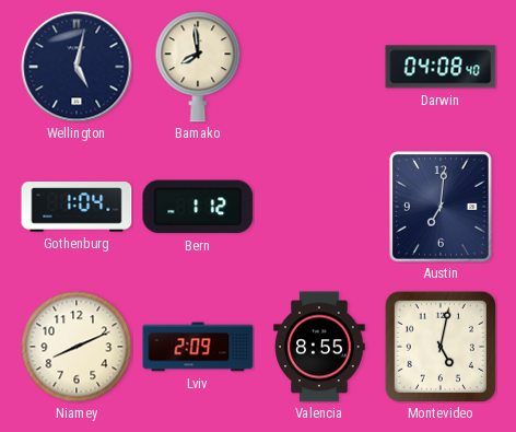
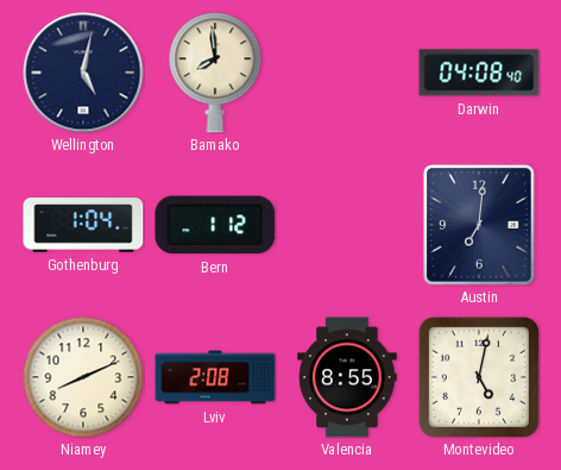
Lviv: 2:09 -> 2:08
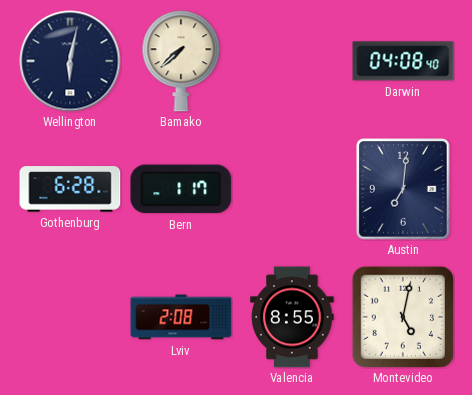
Wellington: 5:02 -> 6:02
Bamako: 7:59 -> 7:38
Gothenburg: 1:04 -> 6:28
Bern: 1:12 -> 1:17
Niamey: 8:11 -> none
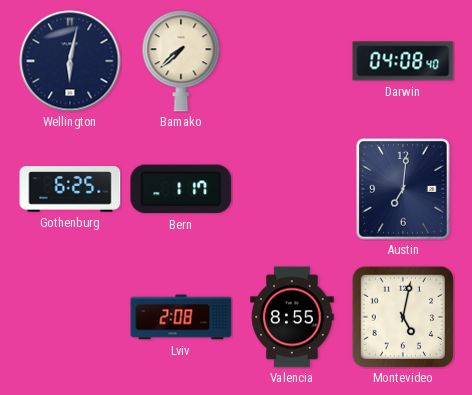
Gothenburg: 6:28 -> 6:25
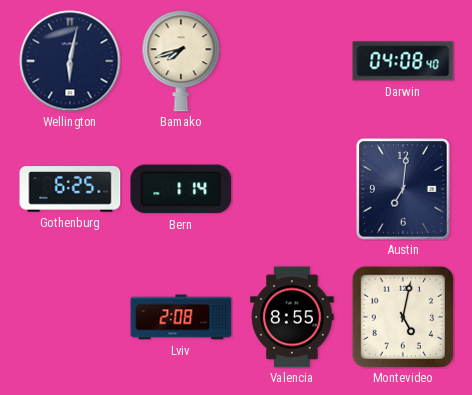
Bamako: 7:38 -> 7:42
Bern: 1:17 -> 1:14
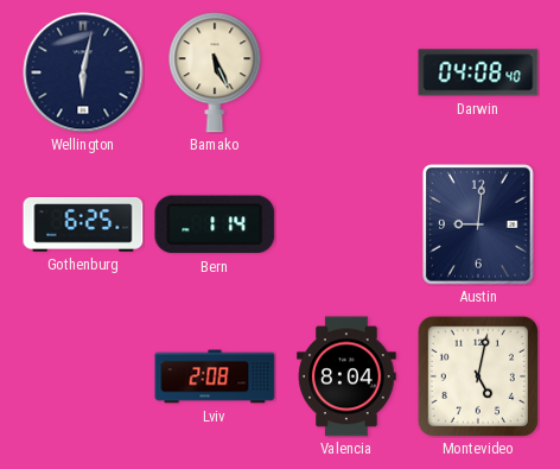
Bamako: 7:42 -> 5:26
Austin: 7:01 -> 9:01
Valencia: 8:55 -> 8:04
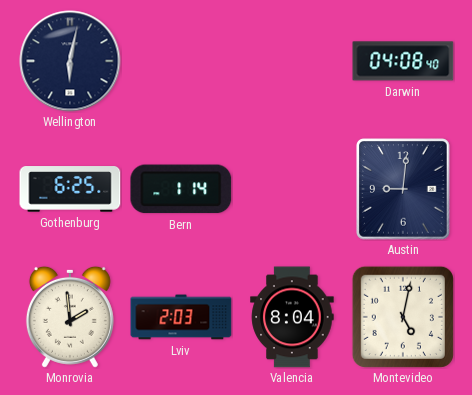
Bamako: 5:26 -> none
Monrovia: none -> 1:59
Lviv: 2:08 -> 2:03
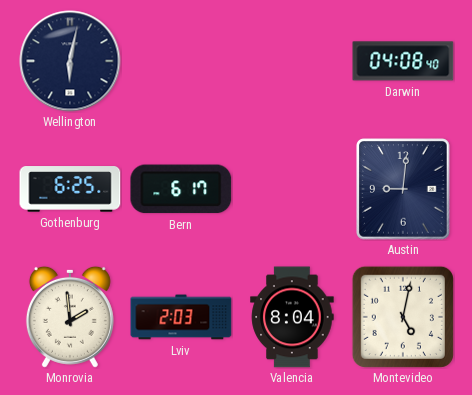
Bern: 1:14 -> 6:17
